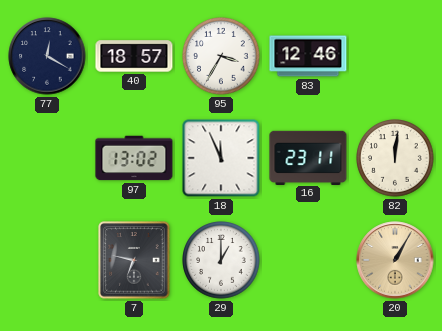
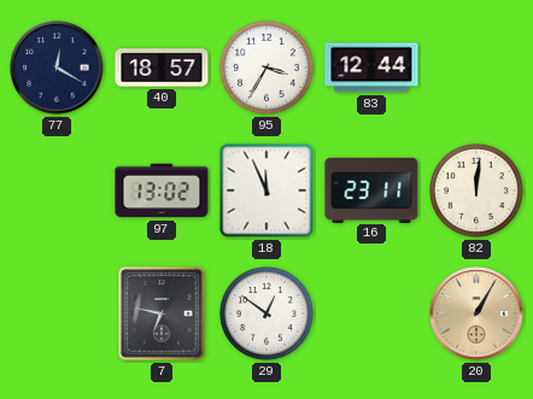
83: 12:46 -> 12:44
29: 1:00 -> 12:51
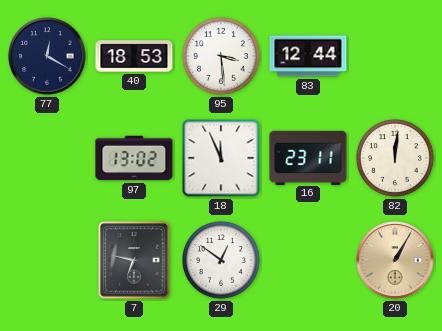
40: 18:57 -> 18:53
95: 3:35 -> 3:29
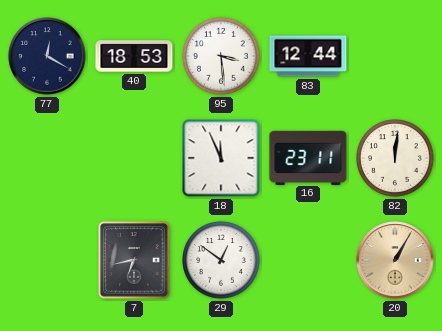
97: 13:02 -> none
7: 6:47 -> 6:43
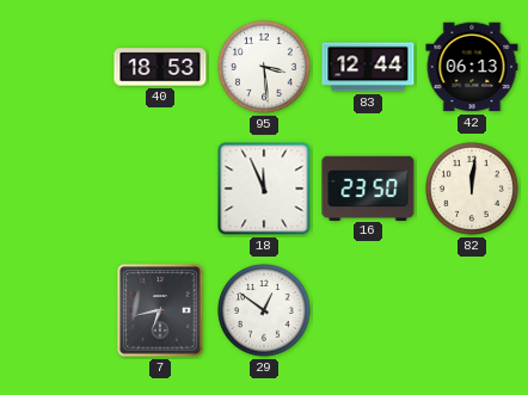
77: 12:20 -> none
42: none -> 06:13
16: 23:11 -> 23:50
20: 1:05 -> none
